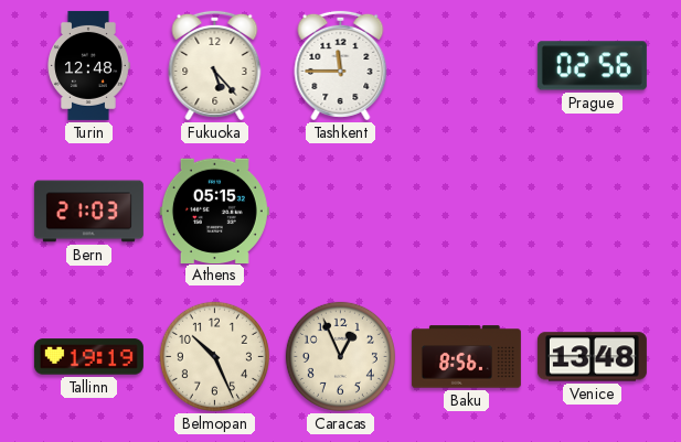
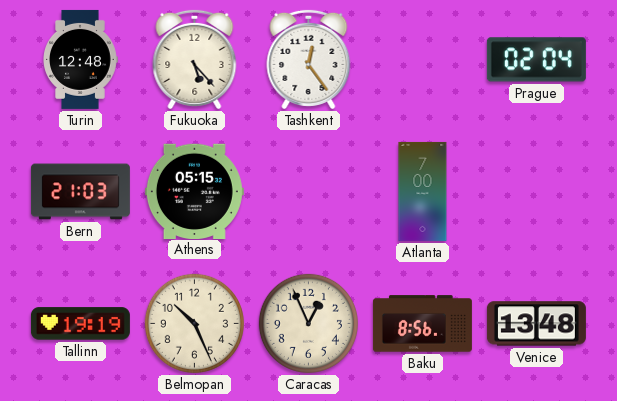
Tashkent: 11:45 -> 12:24
Prague: 02:56 -> 02:04
Atlanta: none -> 7:00
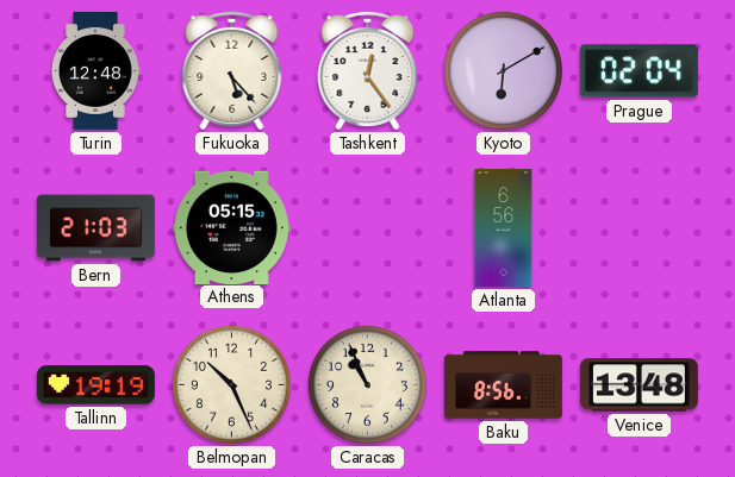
Kyoto: none -> 6:10
Atlanta: 7:00 -> 6:56
Caracas: 12:56 -> 10:56
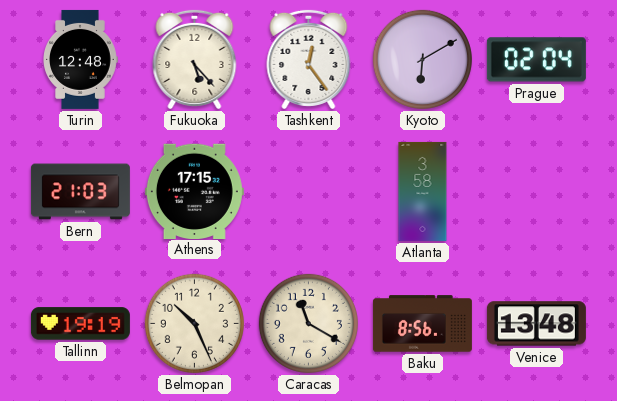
Athens: 05:15 -> 17:15
Atlanta: 6:56 -> 3:58
Caracas: 10:56 -> 11:20
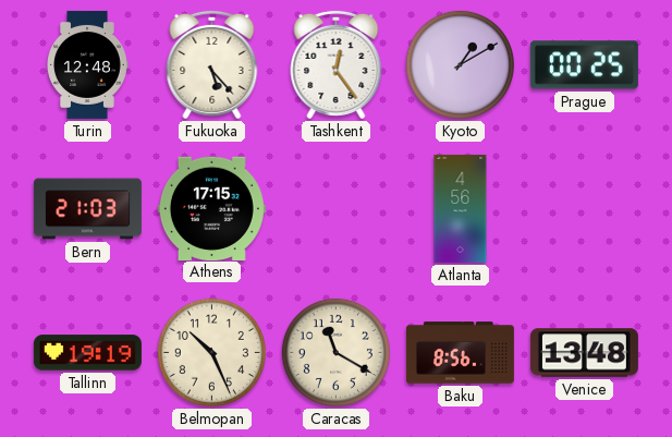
Kyoto: 6:10 -> 1:10
Prague: 02:04 -> 00:25
Atlanta: 3:58 -> 4:56
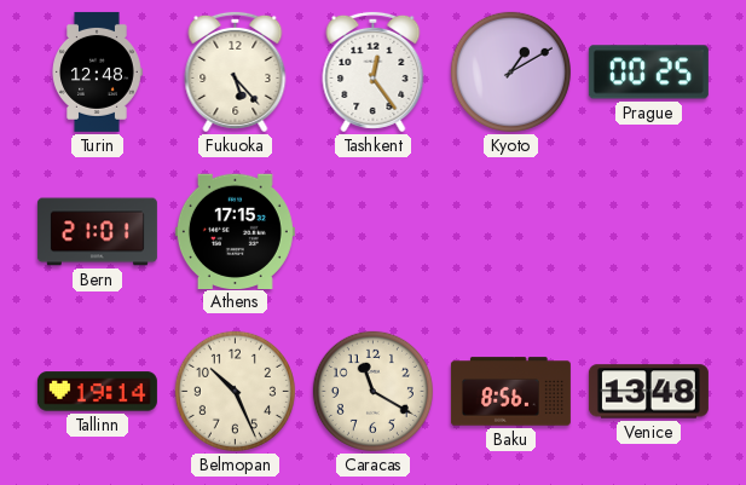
Bern: 21:03 -> 21:01
Atlanta: 4:56 -> none
Tallinn: 19:19 -> 19:14
